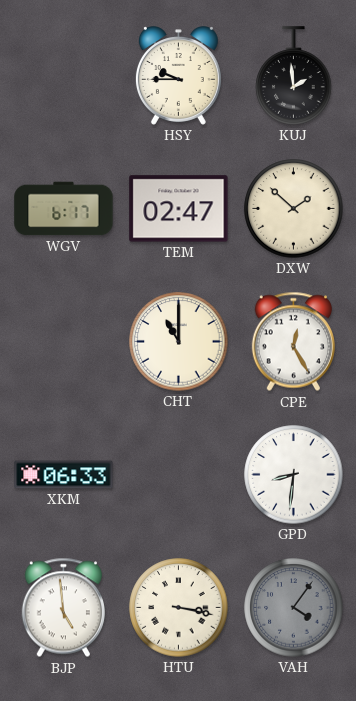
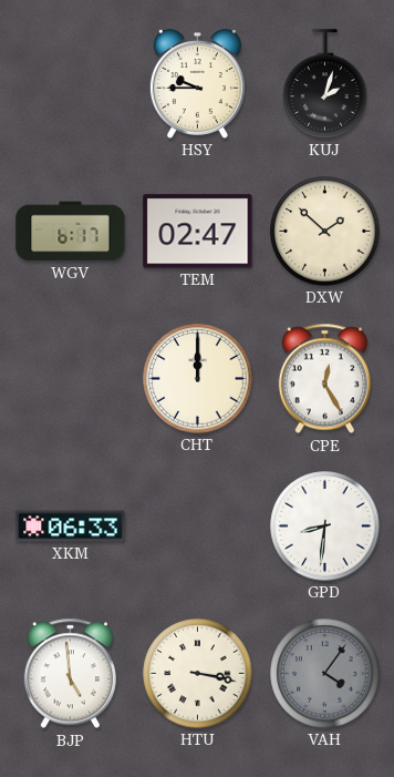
KUJ: 1:59 -> 2:03
CHT: 11:00 -> 12:00
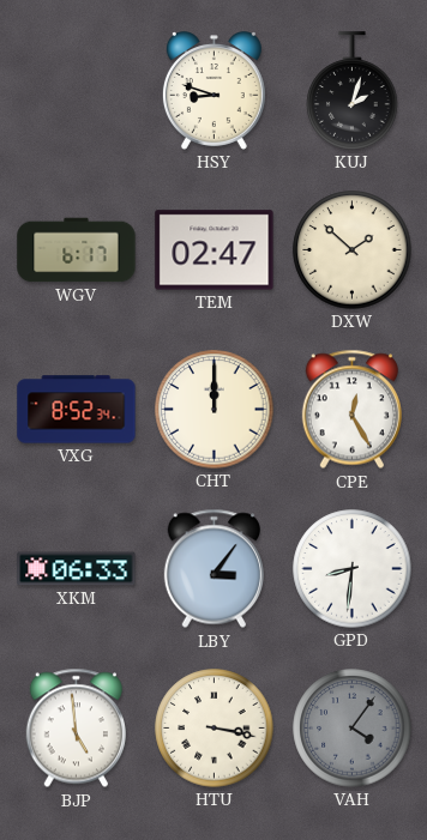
HSY: 9:45 -> 8:48
VXG: none -> 8:52
LBY: none -> 3:06
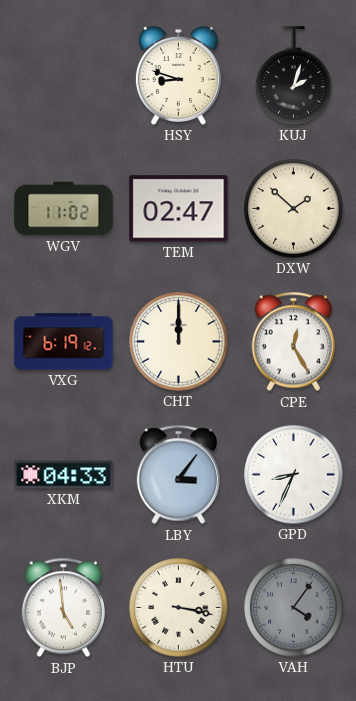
WGV: 6:17 -> 11:02
VXG: 8:52 -> 6:19
XKM: 06:33 -> 04:33
GPD: 8:31 -> 8:34
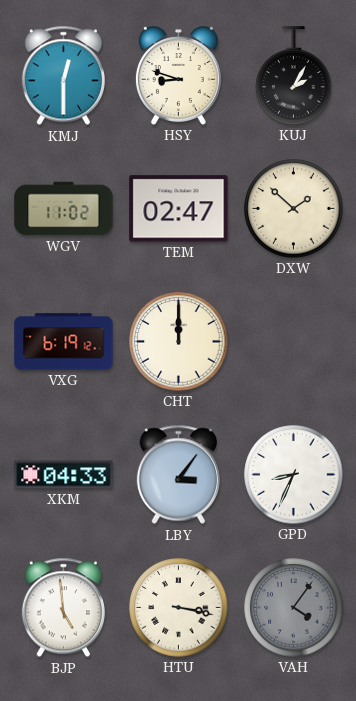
KMJ: none -> 12:30
KUJ: 2:03 -> 2:05
CPE: 12:25 -> none
